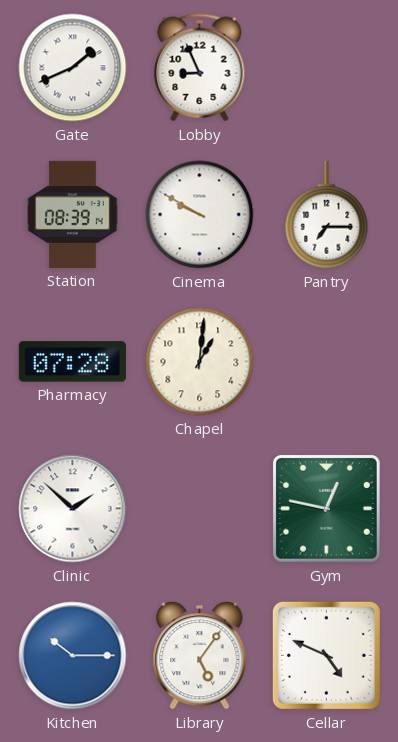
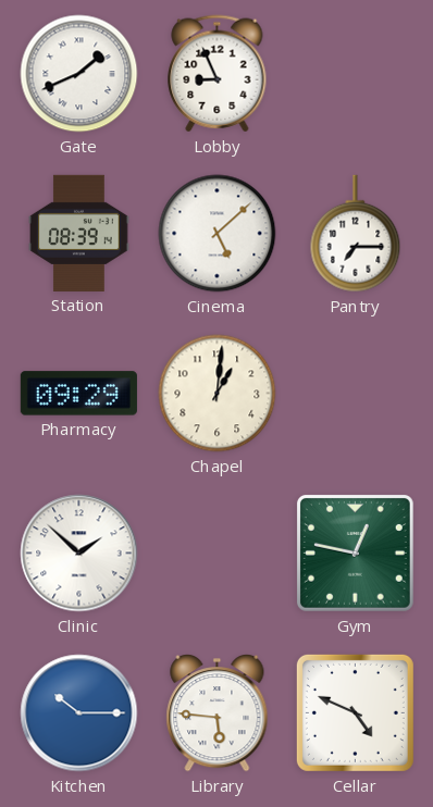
Cinema: 9:50 -> 5:08
Pharmacy: 07:28 -> 09:29
Library: 5:06 -> 5:46
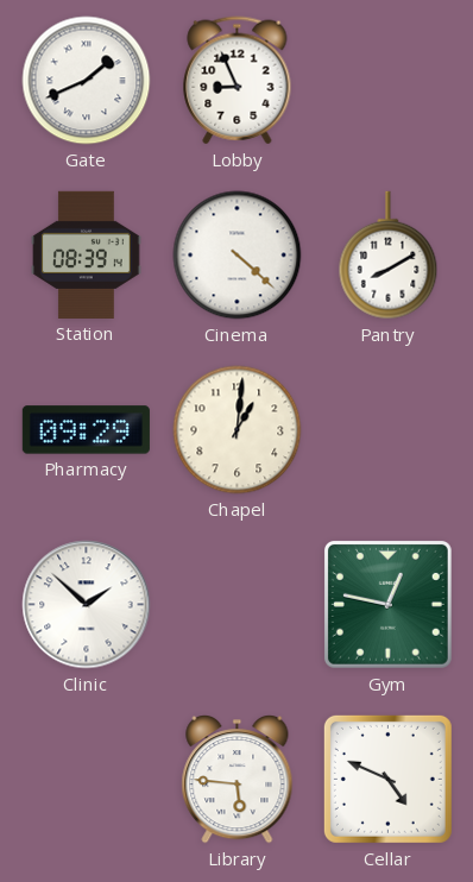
Cinema: 5:08 -> 4:22
Pantry: 7:15 -> 8:10
Kitchen: 10:15 -> none
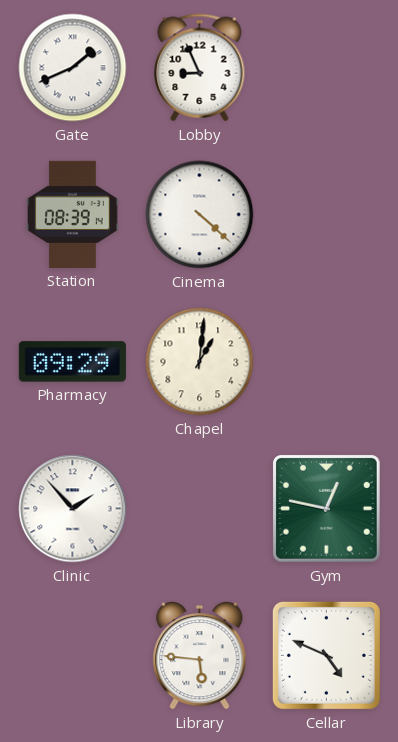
Pantry: 8:10 -> none
Clinic: 1:52 -> 1:53
